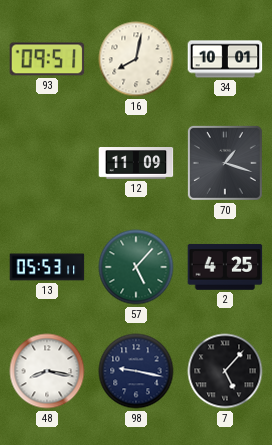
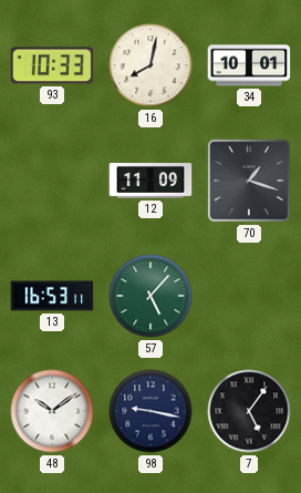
93: 09:51 -> 10:33
13: 05:53 -> 16:53
2: 4:25 -> none
48: 8:17 -> 10:09
7: 5:07 -> 5:06
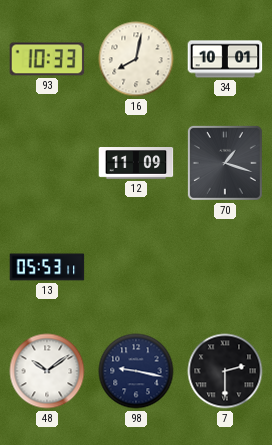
13: 16:53 -> 05:53
57: 5:07 -> none
7: 5:06 -> 2:30
